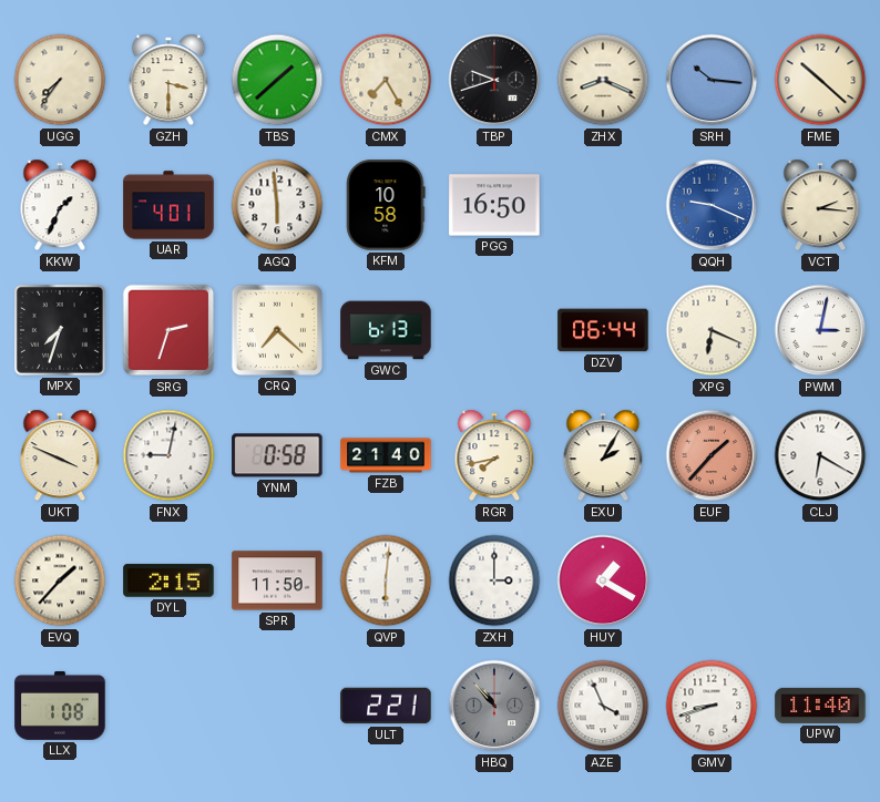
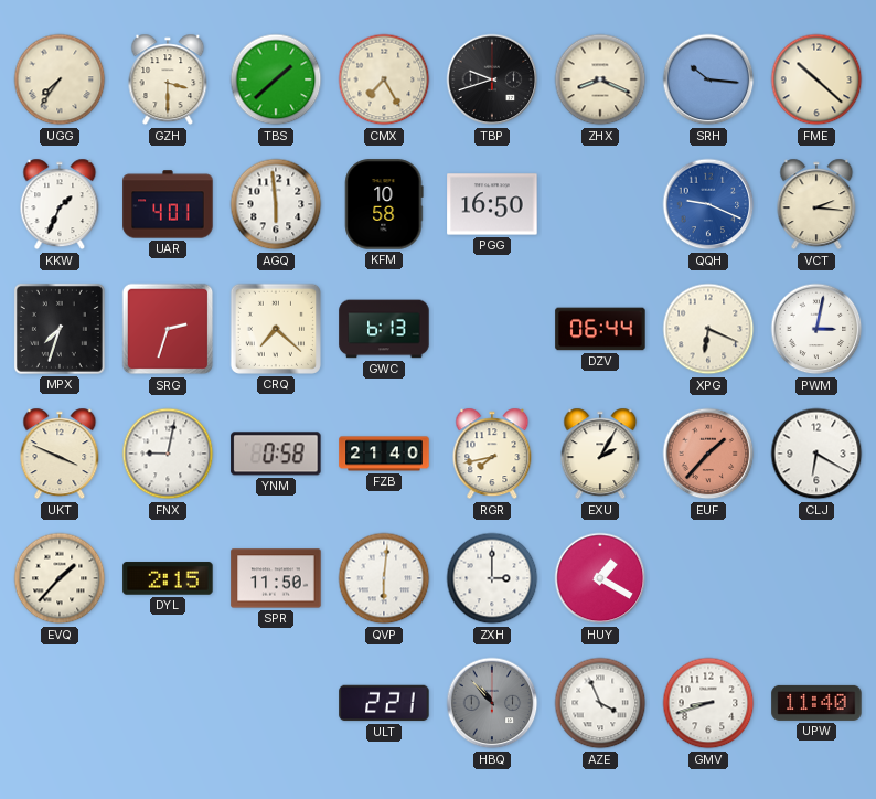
LLX: 1:08 -> none
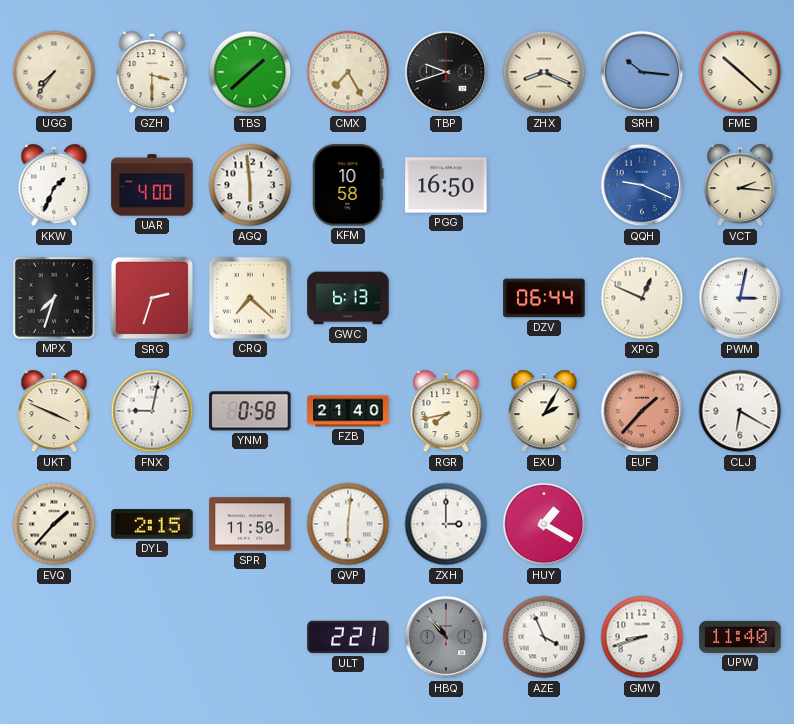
UAR: 4:01 -> 4:00
XPG: 6:19 -> 12:49
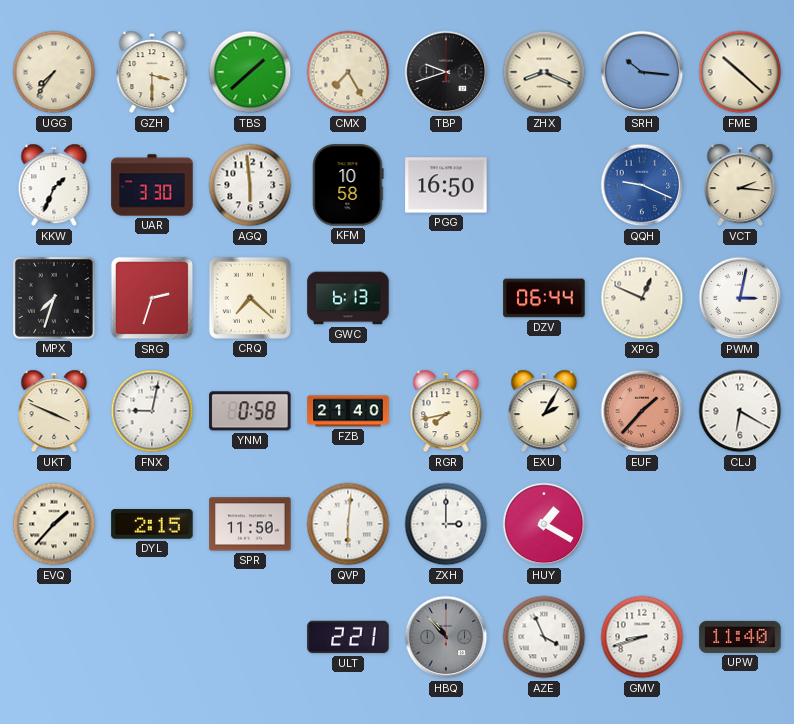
UAR: 4:00 -> 3:30
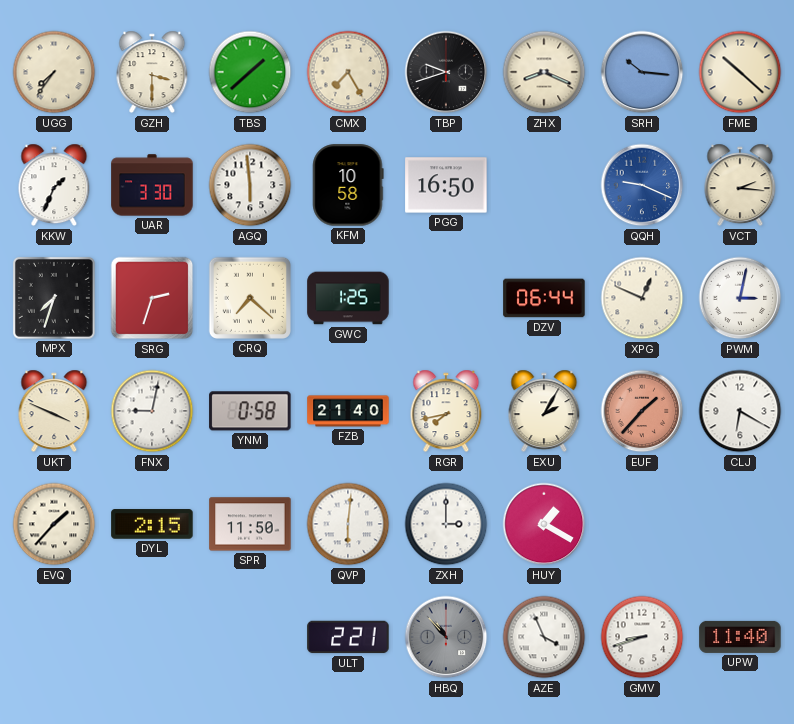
GWC: 6:13 -> 1:25
